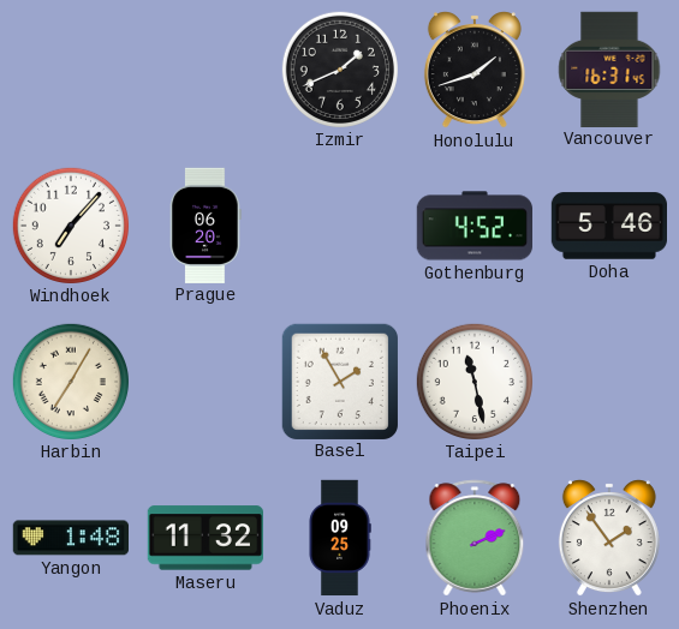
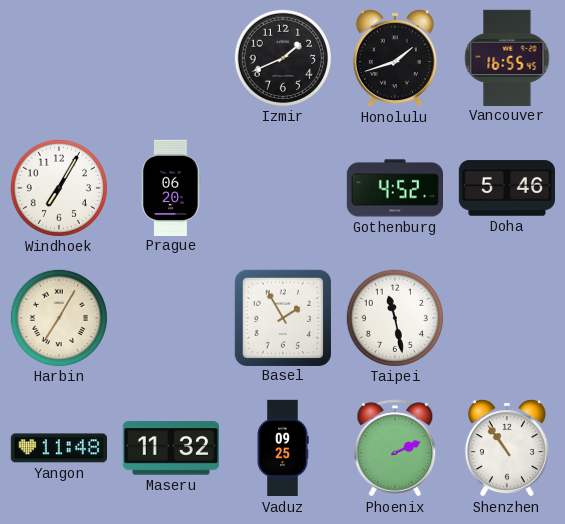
Vancouver: 16:31 -> 16:55
Windhoek: 7:07 -> 7:05
Yangon: 1:48 -> 11:48
Shenzhen: 1:54 -> 10:54
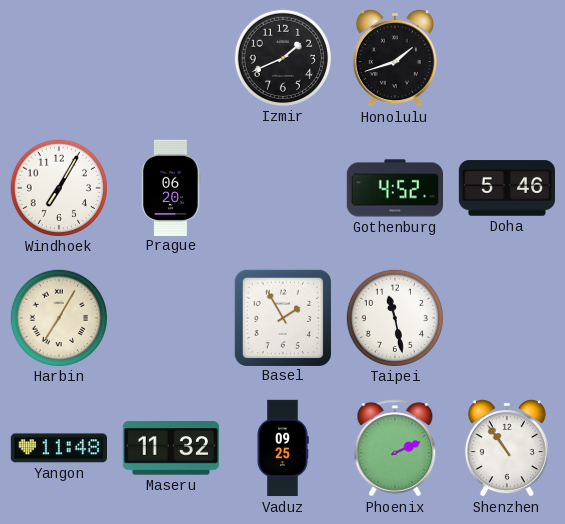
Vancouver: 16:55 -> none
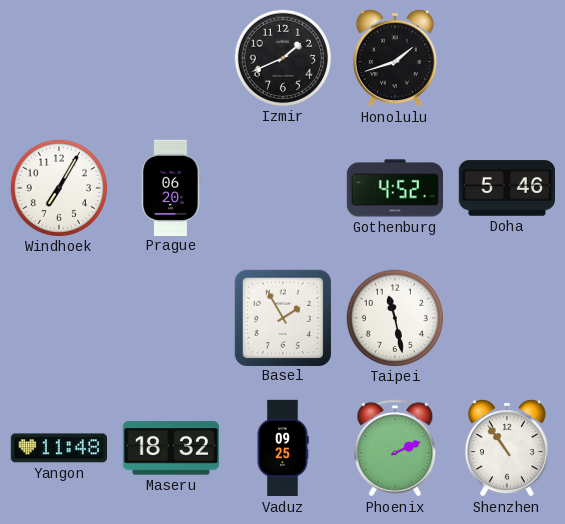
Harbin: 7:05 -> none
Maseru: 11:32 -> 18:32
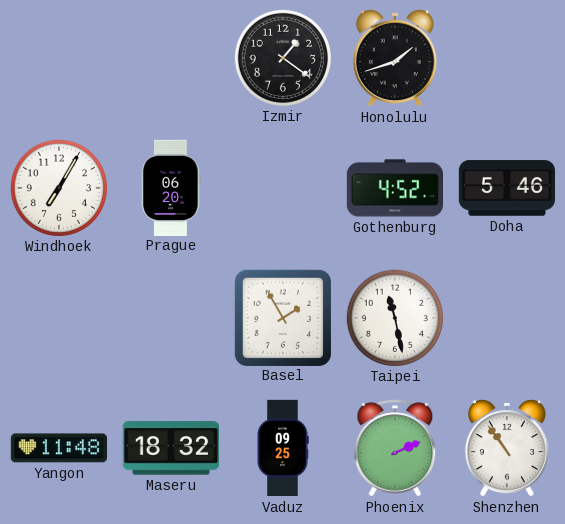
Izmir: 1:41 -> 1:21
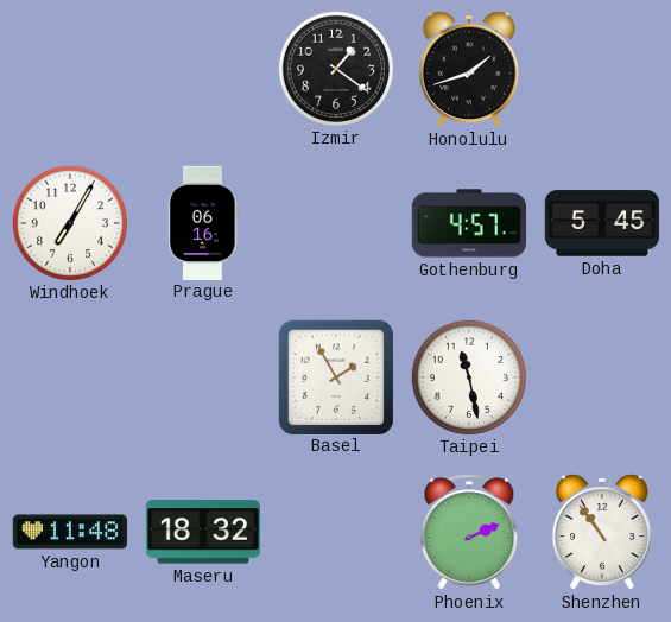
Prague: 06:20 -> 06:16
Gothenburg: 4:52 -> 4:57
Doha: 5:46 -> 5:45
Vaduz: 09:25 -> none
